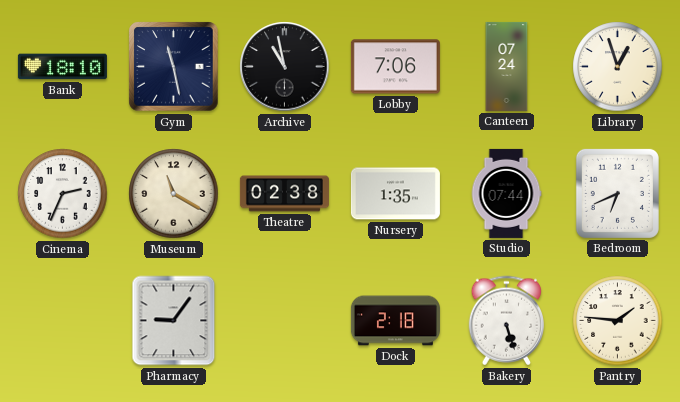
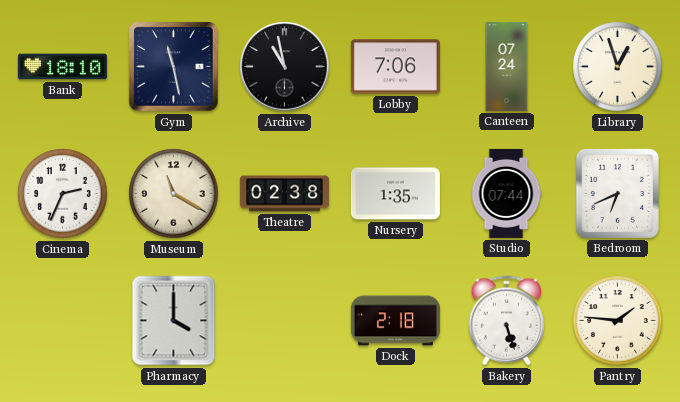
Pharmacy: 9:06 -> 4:00
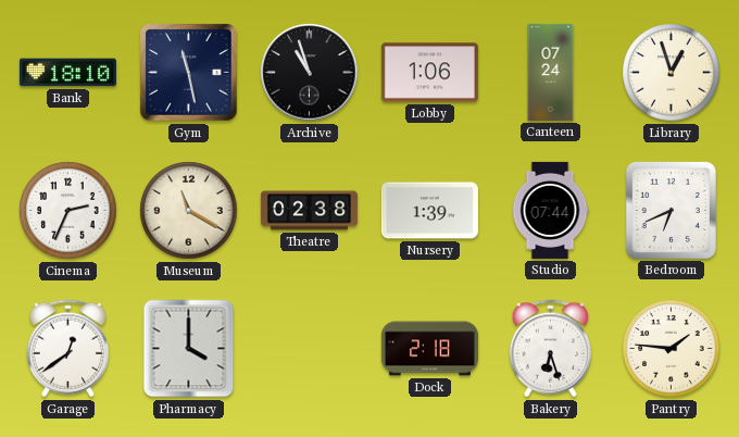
Archive: 10:58 -> 10:57
Lobby: 7:06 -> 1:06
Nursery: 1:35 -> 1:39
Garage: none -> 12:39
Bakery: 5:27 -> 6:27
